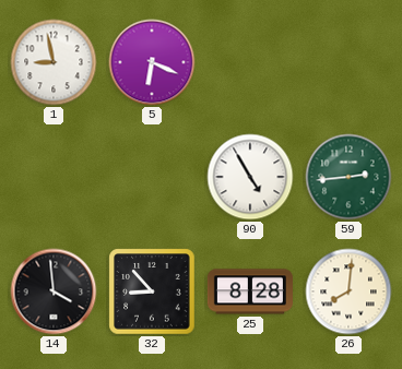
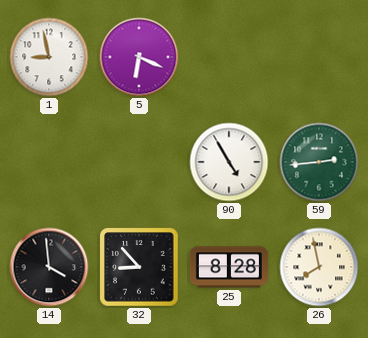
26: 8:01 -> 7:58
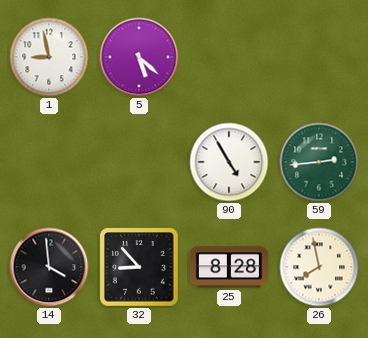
5: 6:19 -> 5:22
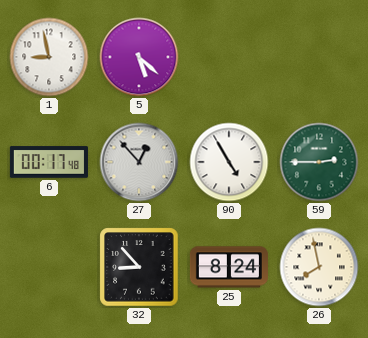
6: none -> 00:17
27: none -> 12:53
59: 2:44 -> 2:45
14: 3:59 -> none
25: 8:28 -> 8:24
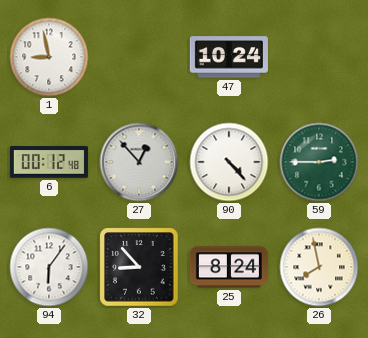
5: 5:22 -> none
47: none -> 10:24
6: 00:17 -> 00:12
90: 4:55 -> 4:23
94: none -> 6:06
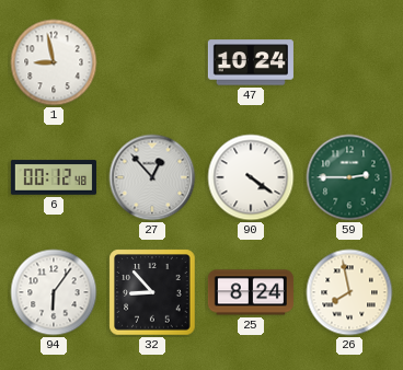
90: 4:23 -> 4:21
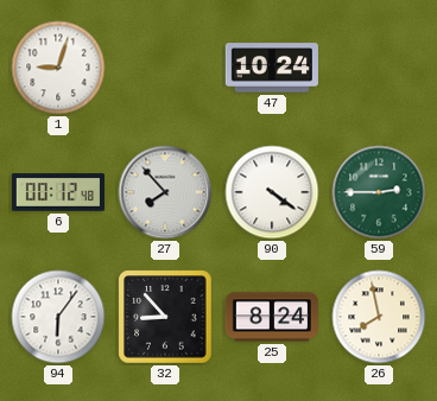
1: 8:58 -> 9:03
27: 12:53 -> 7:53
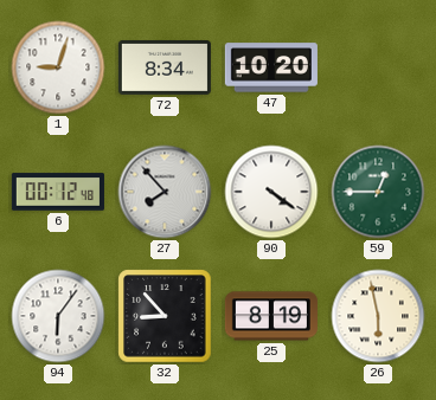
72: none -> 8:34
47: 10:24 -> 10:20
59: 2:45 -> 12:45
25: 8:24 -> 8:19
26: 7:58 -> 5:58
